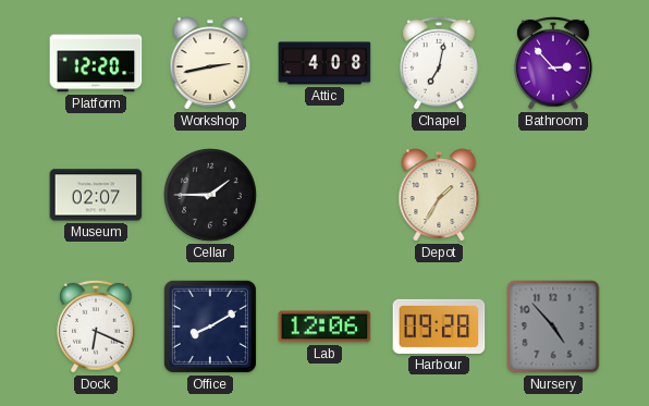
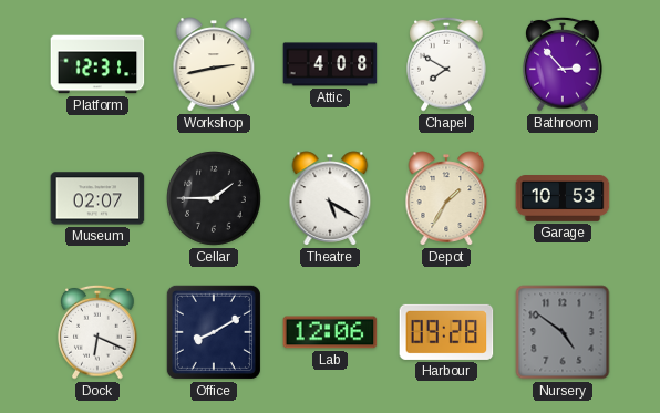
Platform: 12:20 -> 12:31
Chapel: 7:02 -> 7:50
Theatre: none -> 5:20
Garage: none -> 10:53
Nursery: 4:53 -> 4:51
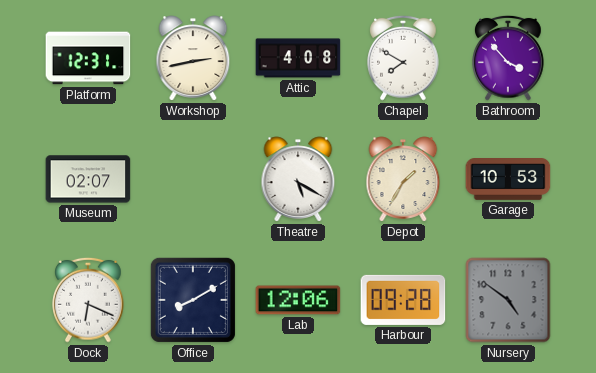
Bathroom: 2:53 -> 3:53
Cellar: 1:45 -> none
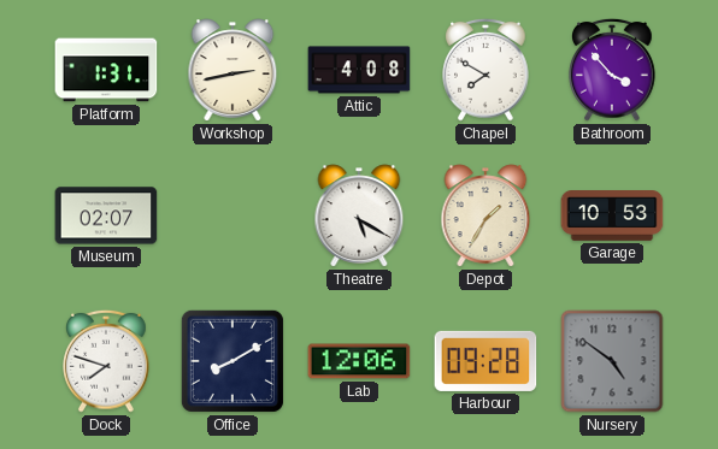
Platform: 12:31 -> 1:31
Dock: 6:19 -> 7:48
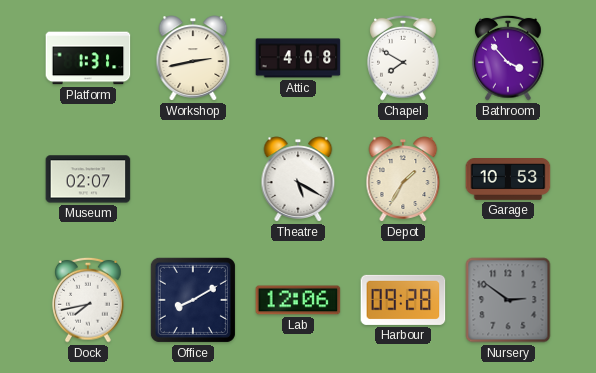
Dock: 7:48 -> 7:43
Nursery: 4:51 -> 2:51
